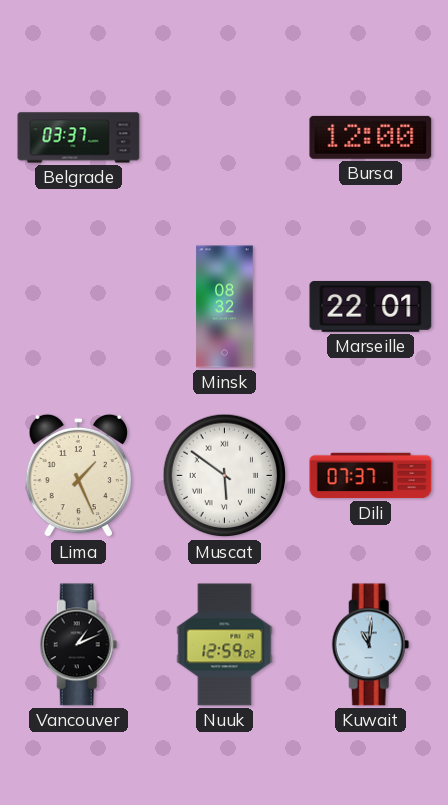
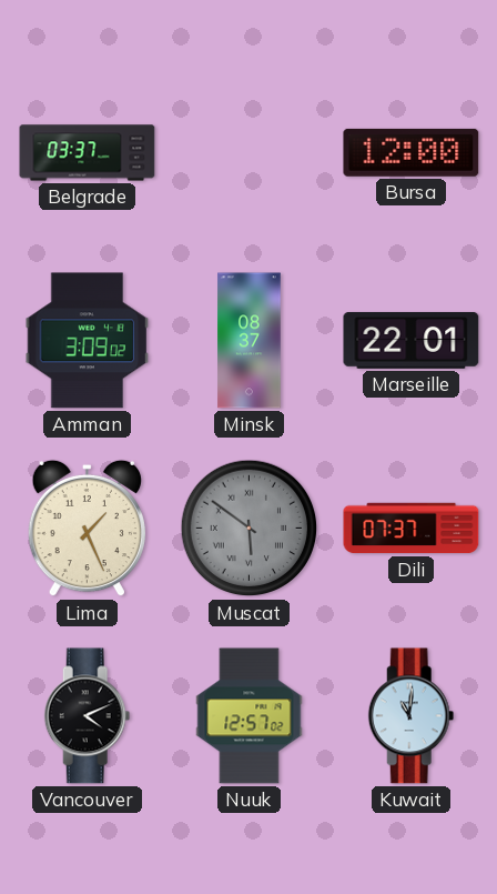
Amman: none -> 3:09
Minsk: 08:32 -> 08:37
Muscat dial: white -> grey
Vancouver: 1:11 -> 4:11
Nuuk: 12:59 -> 12:57
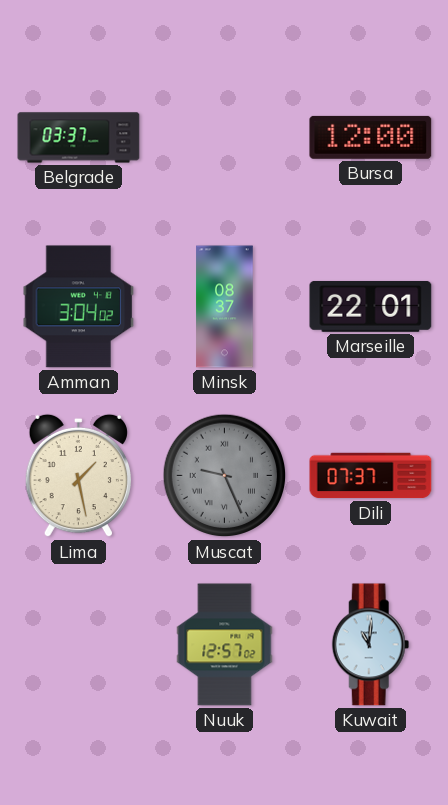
Amman: 3:09 -> 3:04
Lima: 1:26 -> 1:28
Muscat: 5:51 -> 9:26
Vancouver: 4:11 -> none
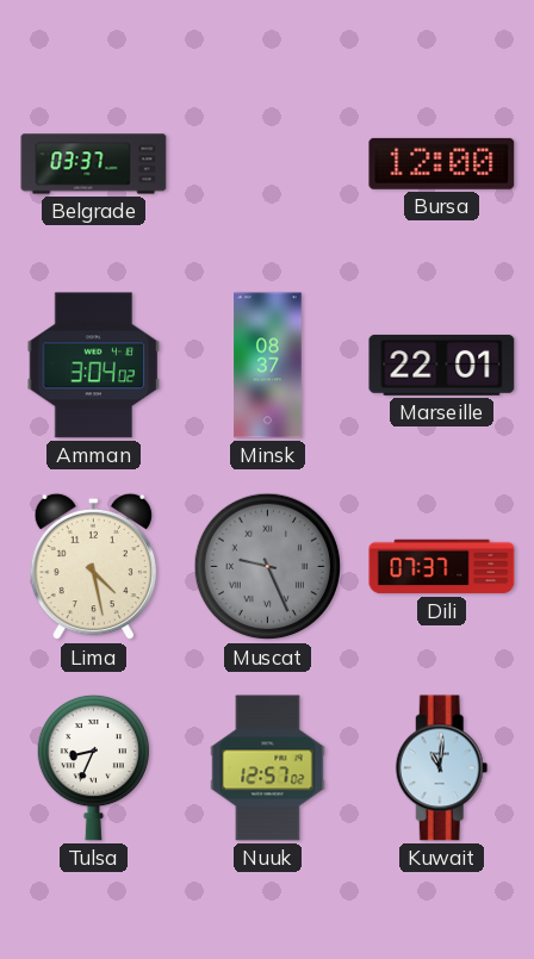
Lima: 1:28 -> 4:28
Tulsa: none -> 8:34
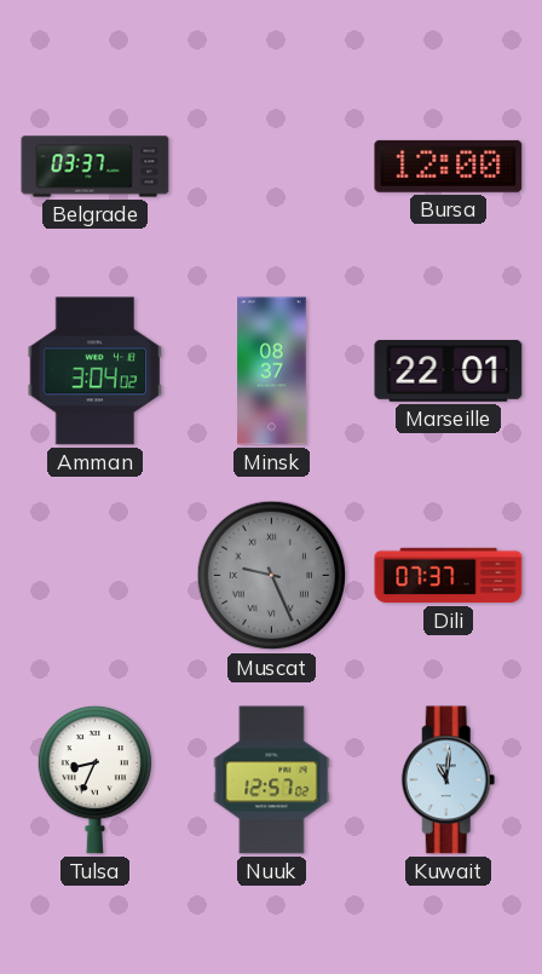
Lima: 4:28 -> none
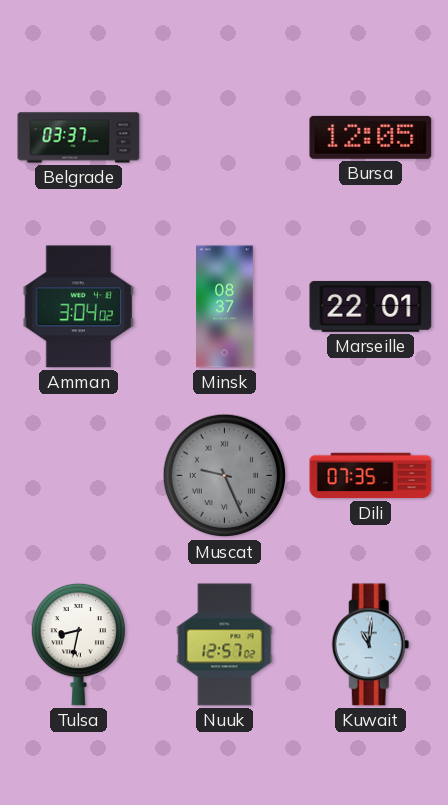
Bursa: 12:00 -> 12:05
Dili: 07:37 -> 07:35
Tulsa: 8:34 -> 8:32
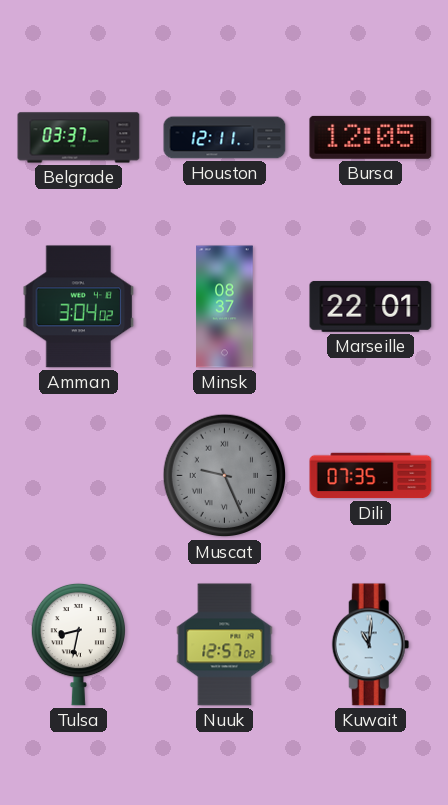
Houston: none -> 12:11
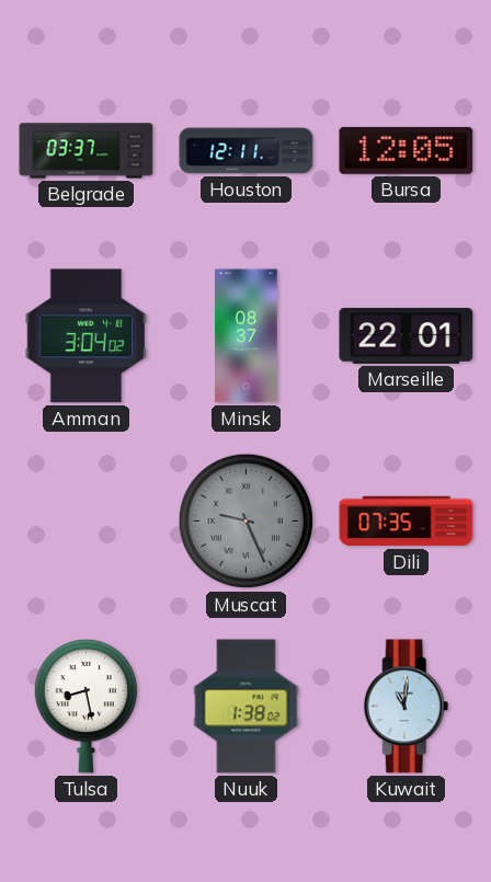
Tulsa: 8:32 -> 8:28
Nuuk: 12:57 -> 1:38
